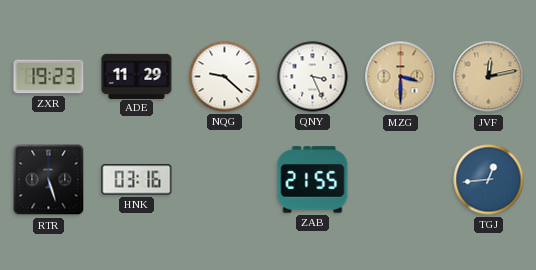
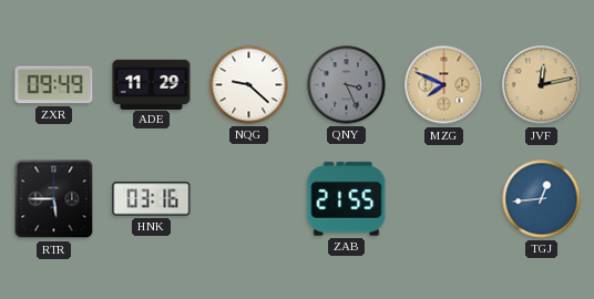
ZXR: 19:23 -> 09:49
QNY dial: white -> grey
MZG: 3:30 -> 7:49
RTR: 5:27 -> 5:45
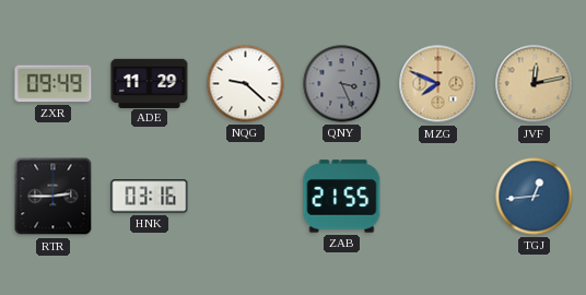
RTR: 5:45 -> 2:45
